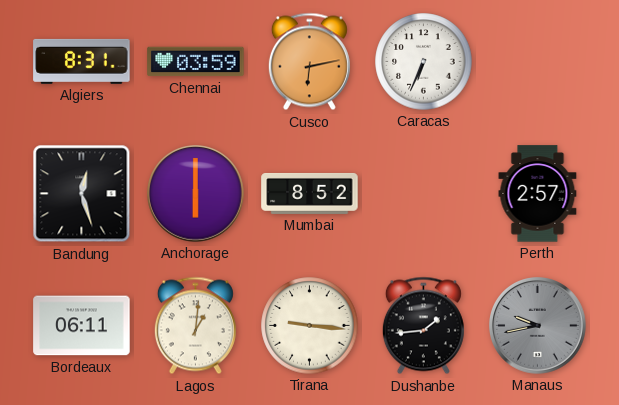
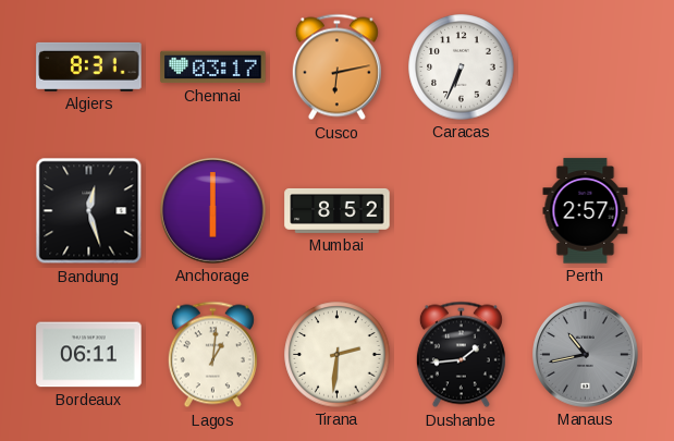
Chennai: 03:59 -> 03:17
Tirana: 9:16 -> 2:31
Manaus: 9:43 -> 10:43
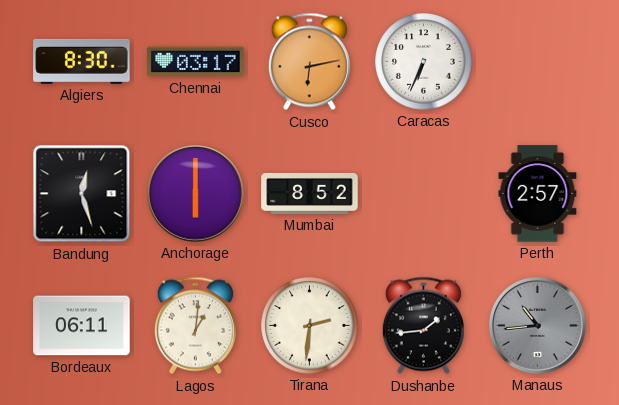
Algiers: 8:31 -> 8:30
Manaus: 10:43 -> 10:44
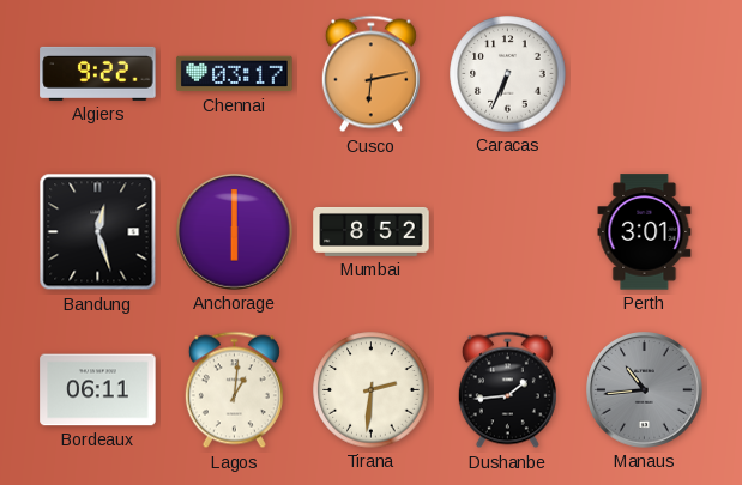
Algiers: 8:30 -> 9:22
Perth: 2:57 -> 3:01
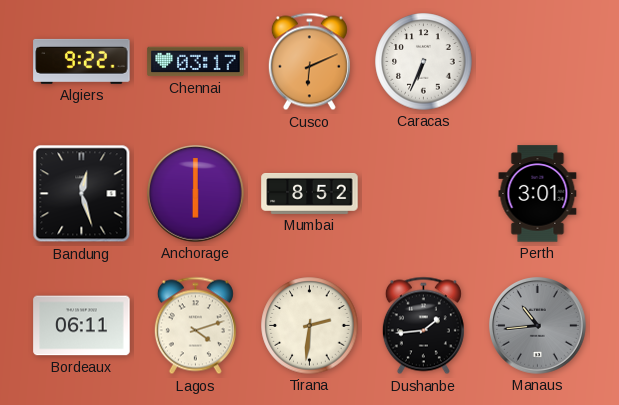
Cusco: 6:13 -> 6:11
Lagos: 1:01 -> 4:12
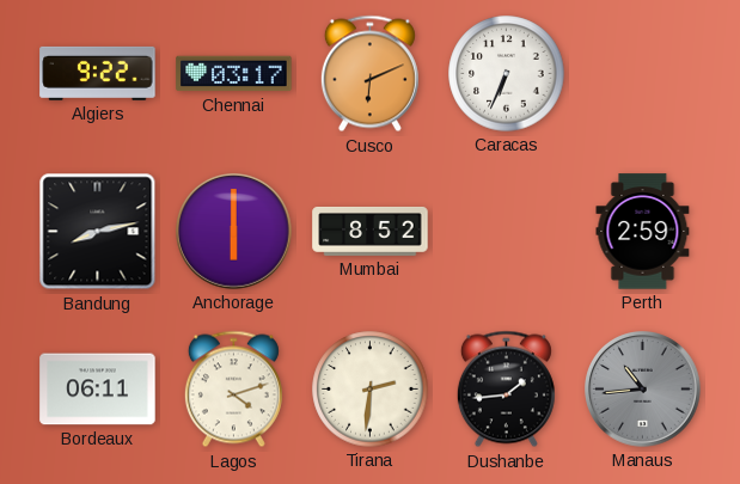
Bandung: 12:27 -> 8:13
Perth: 3:01 -> 2:59
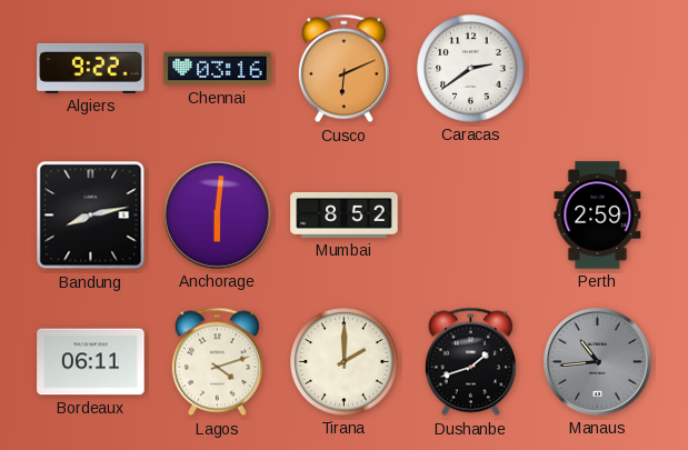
Chennai: 03:17 -> 03:16
Caracas: 6:34 -> 2:39
Anchorage: 6:00 -> 6:01
Tirana: 2:31 -> 2:00
Dushanbe: 1:44 -> 1:42
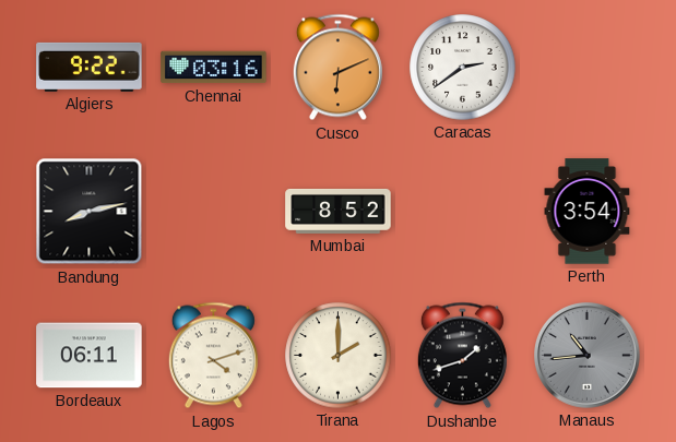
Anchorage: 6:01 -> none
Perth: 2:59 -> 3:54
